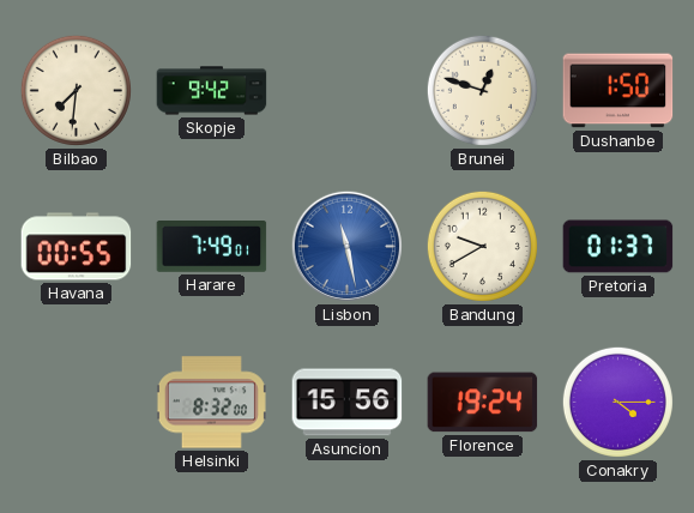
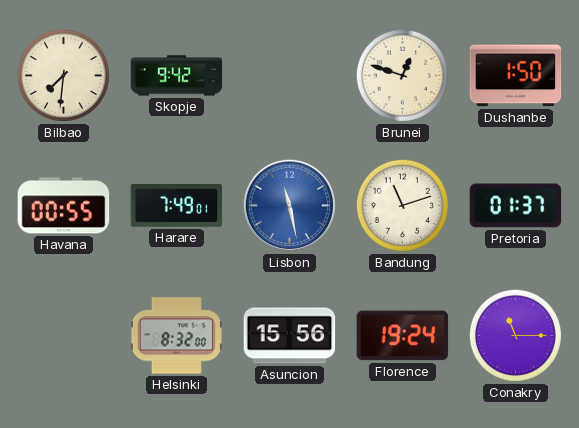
Bandung: 9:40 -> 11:12
Conakry: 4:15 -> 11:15
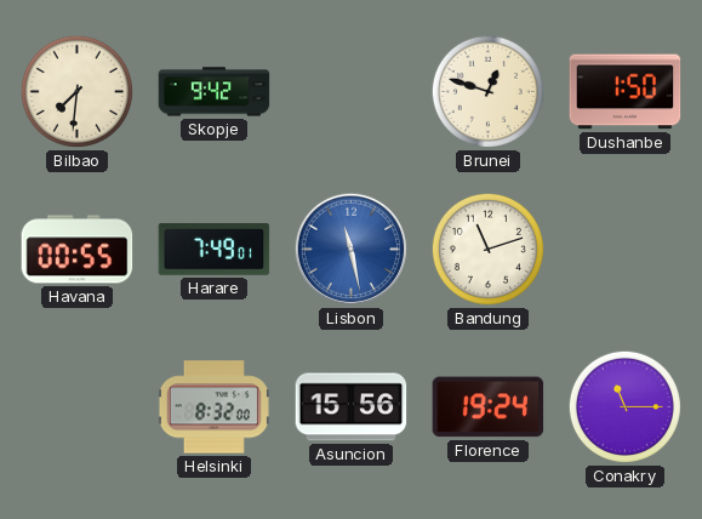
Pretoria: 01:37 -> none
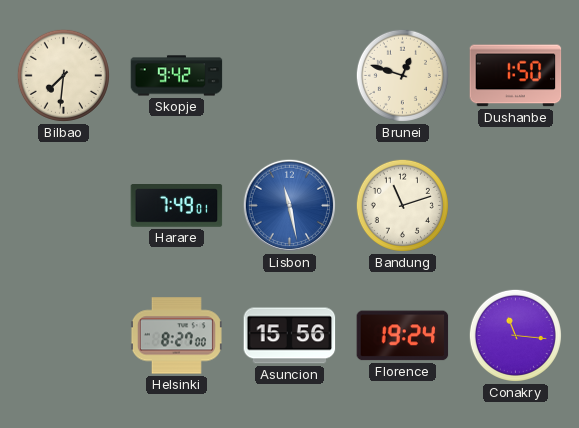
Havana: 00:55 -> none
Helsinki: 8:32 -> 8:27
Conakry: 11:15 -> 11:16
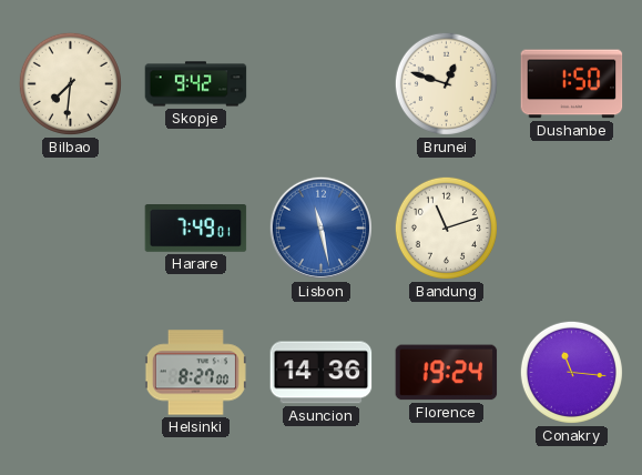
Asuncion: 15:56 -> 14:36
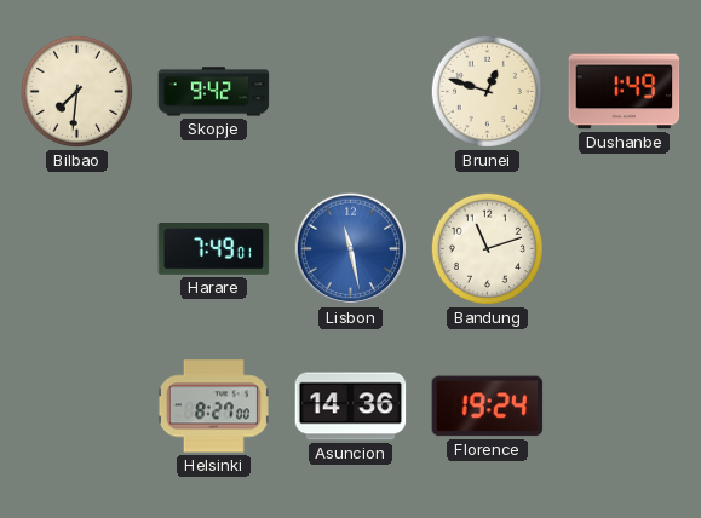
Dushanbe: 1:50 -> 1:49
Conakry: 11:16 -> none
